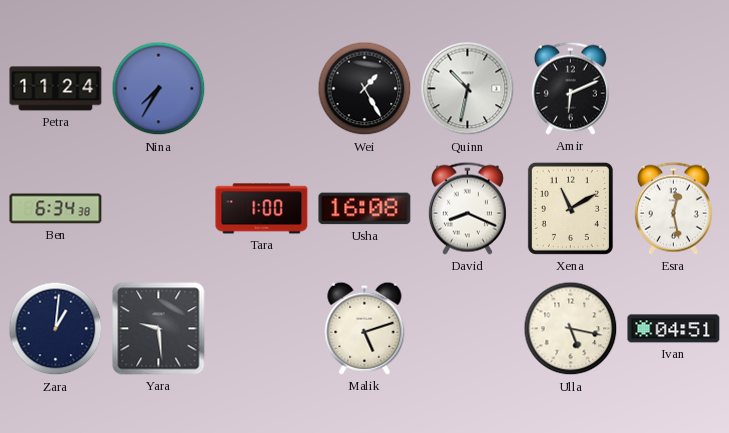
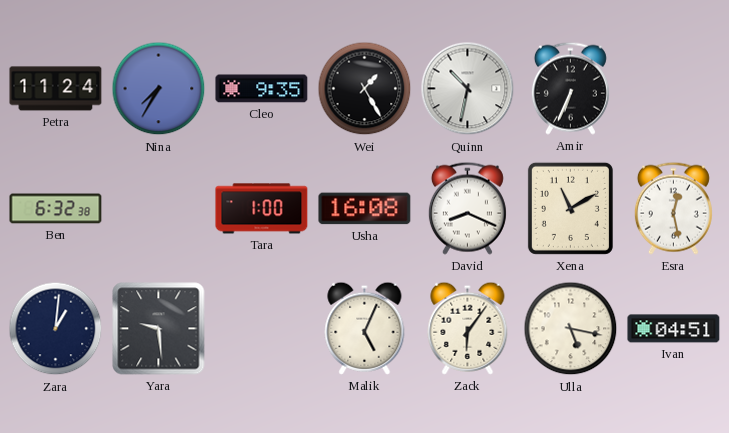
Cleo: none -> 9:35
Amir: 6:11 -> 6:34
Ben: 6:34 -> 6:32
Malik: 5:12 -> 5:04
Zack: none -> 6:06
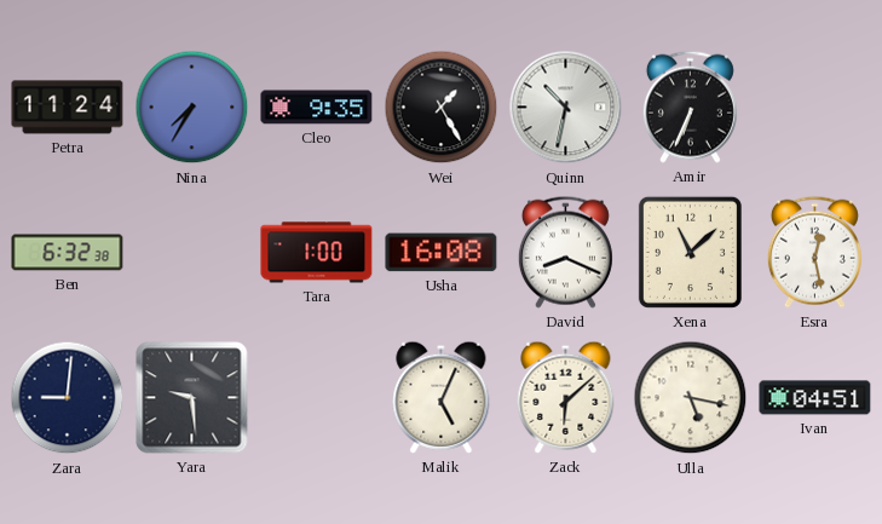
Xena: 11:10 -> 11:08
Zara: 1:01 -> 9:01
Zack: 6:06 -> 6:08
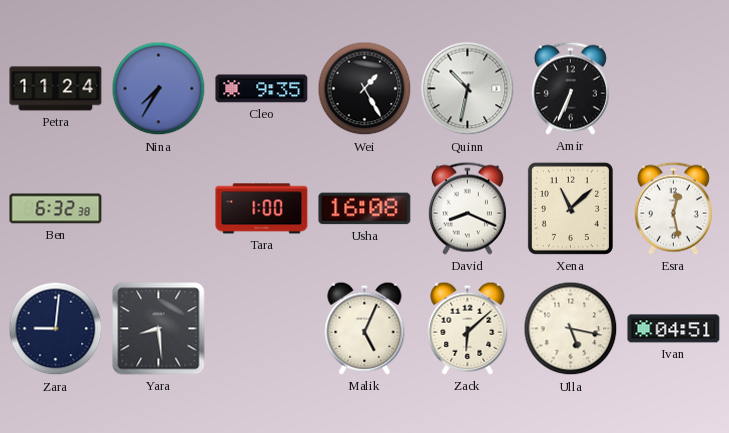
Yara: 9:29 -> 8:29
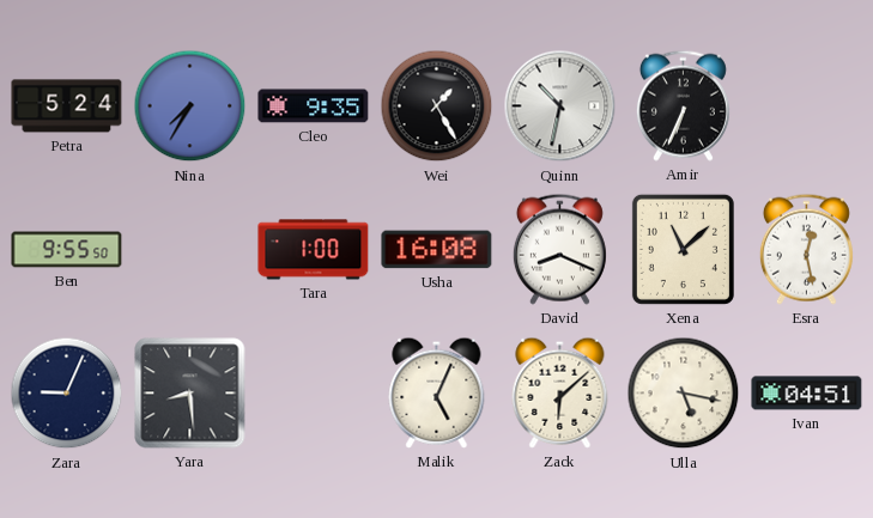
Petra: 11:24 -> 5:24
Ben: 6:32 -> 9:55
Zara: 9:01 -> 9:04
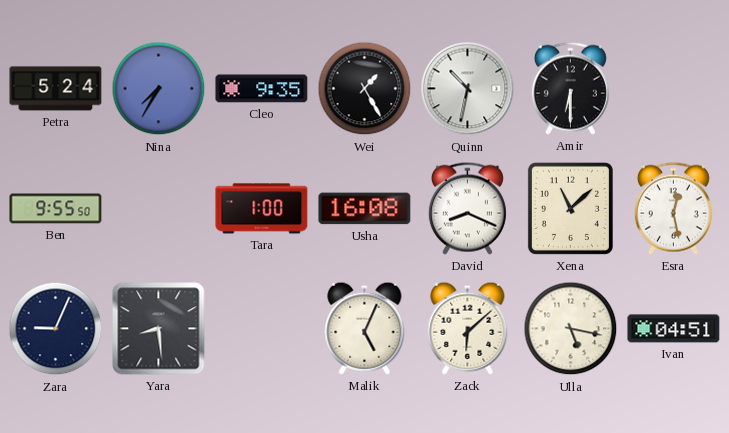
Amir: 6:34 -> 6:30
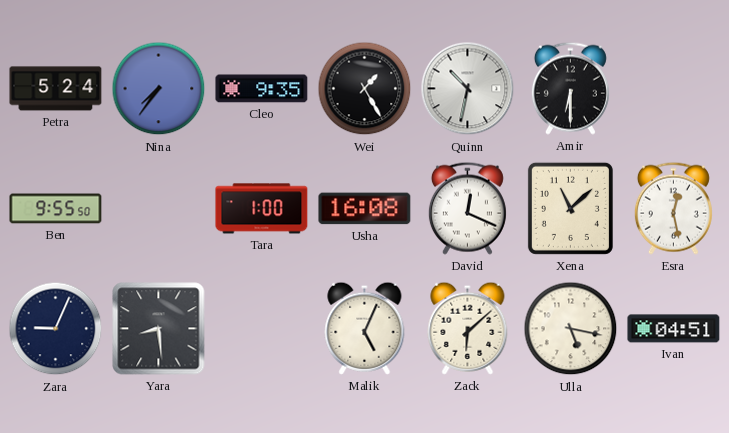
Nina: 7:35 -> 7:36
David: 8:19 -> 12:19
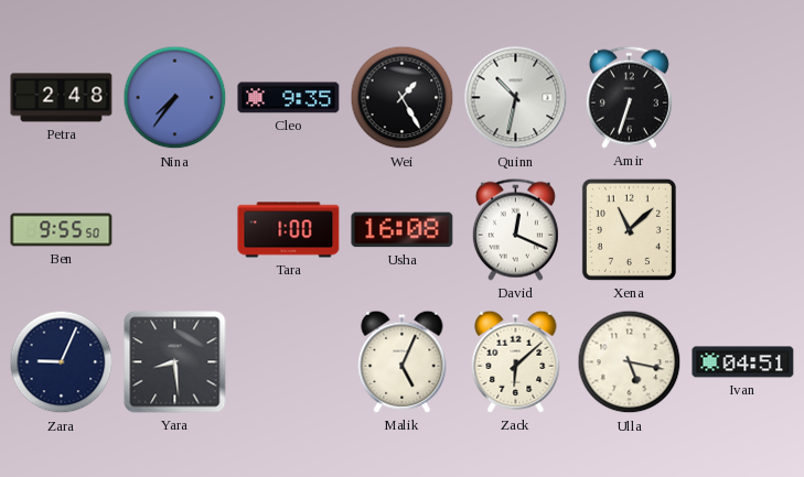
Petra: 5:24 -> 2:48
Amir: 6:30 -> 6:33
Esra: 12:28 -> none
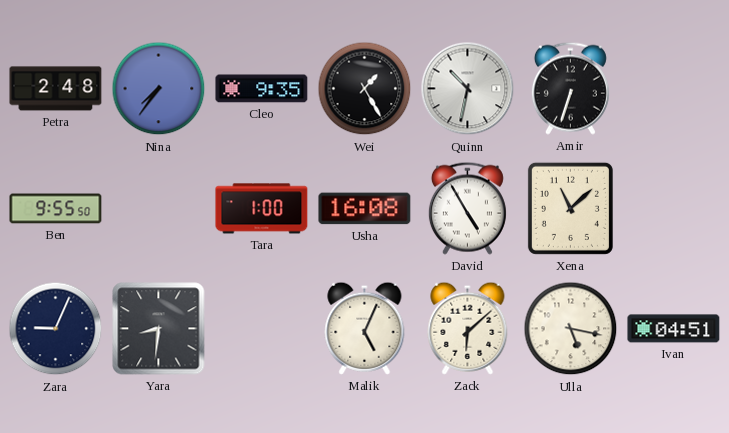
David: 12:19 -> 4:55
Yara: 8:29 -> 8:31
